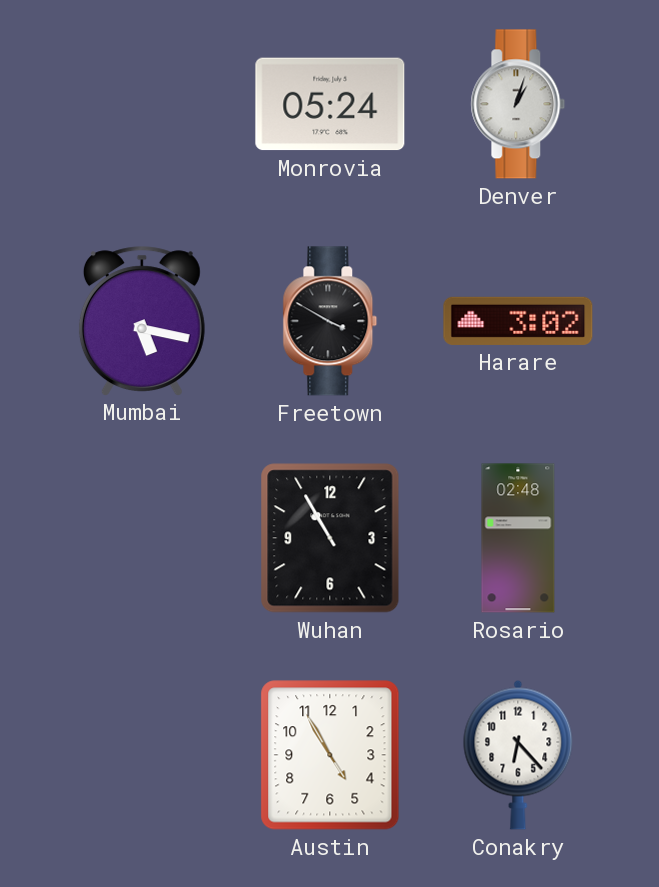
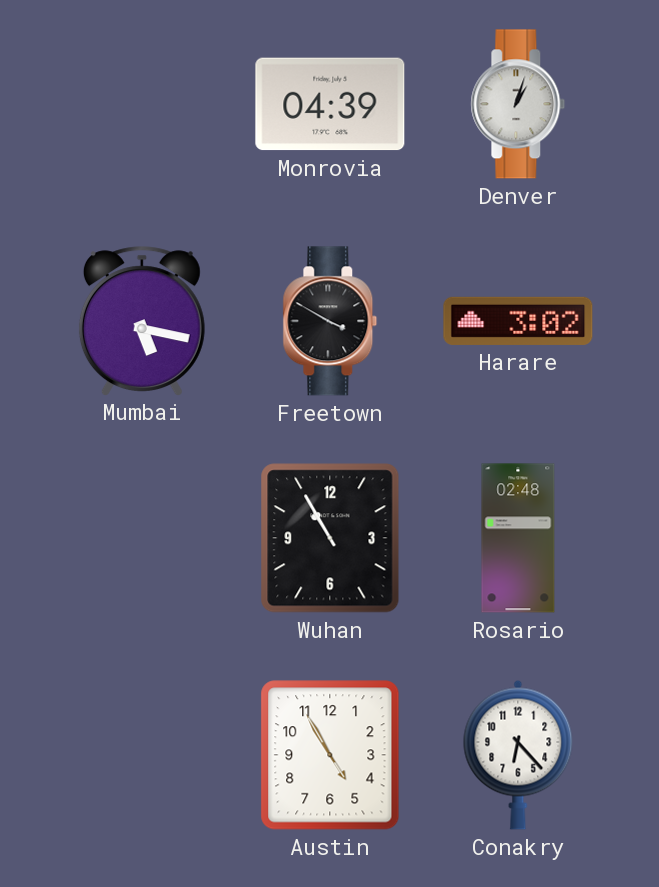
Monrovia: 05:24 -> 04:39
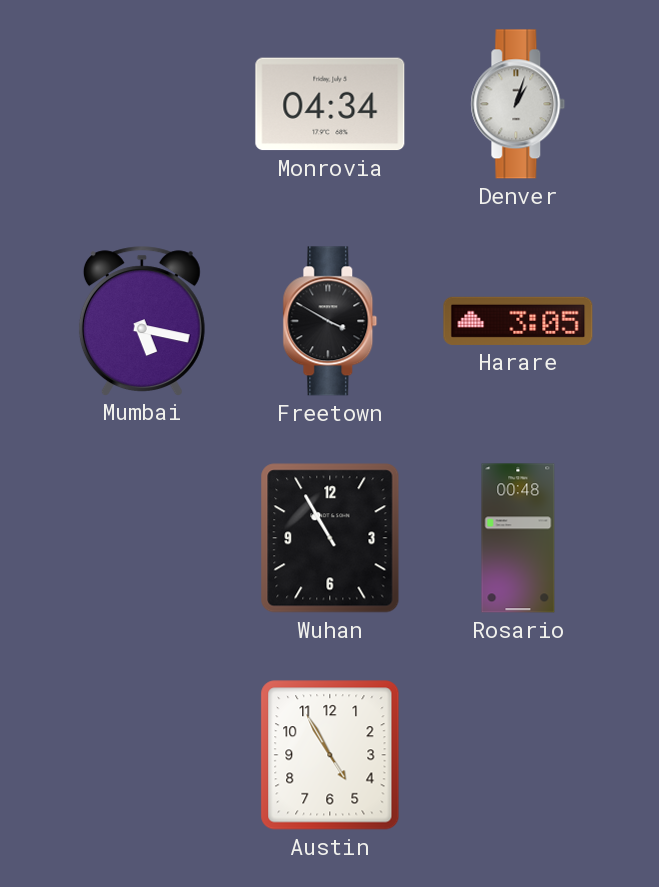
Monrovia: 04:39 -> 04:34
Harare: 3:02 -> 3:05
Rosario: 02:48 -> 00:48
Conakry: 6:23 -> none
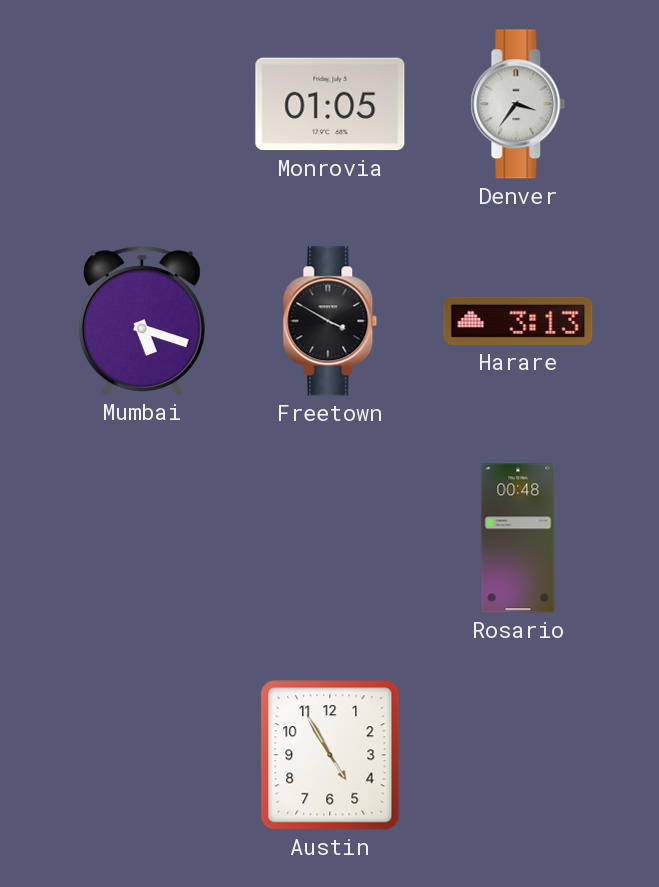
Monrovia: 04:34 -> 01:05
Denver: 1:03 -> 3:36
Mumbai: 5:17 -> 5:18
Harare: 3:05 -> 3:13
Wuhan: 10:55 -> none
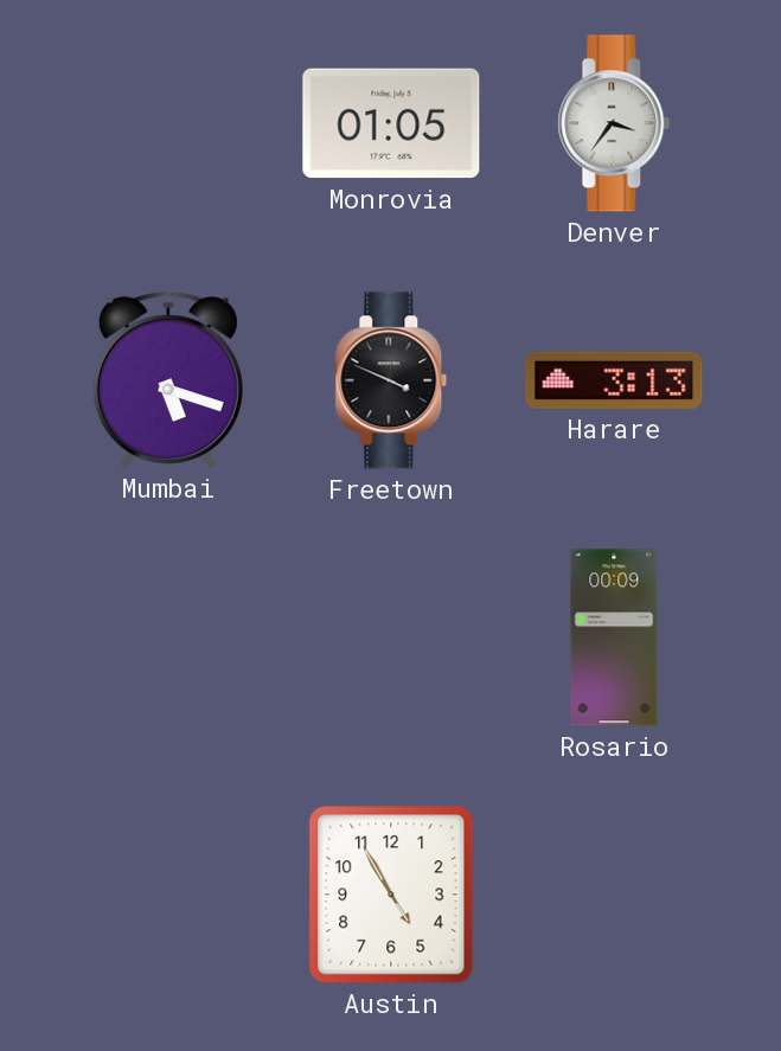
Freetown: 3:50 -> 3:49
Rosario: 00:48 -> 00:09
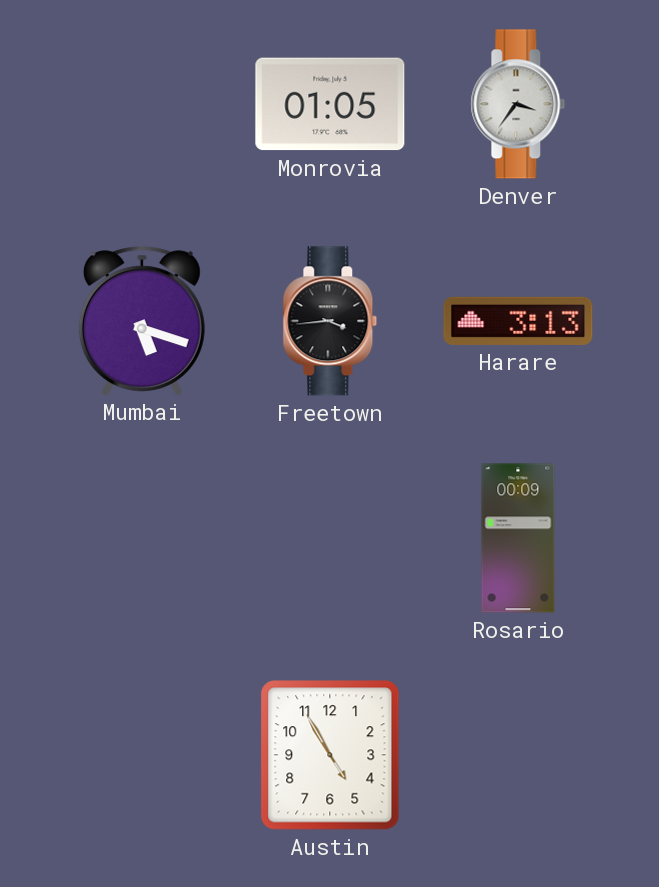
Freetown: 3:49 -> 3:44
